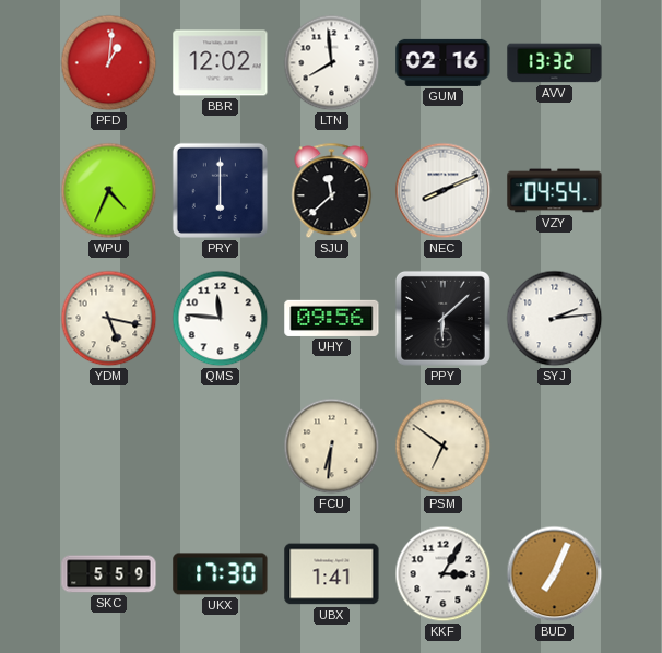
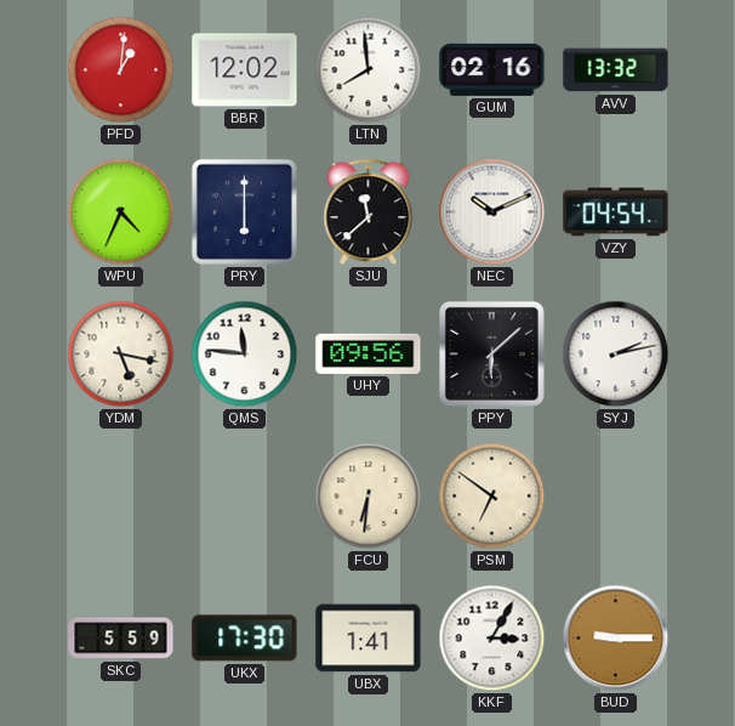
NEC: 8:11 -> 10:11
SYJ: 2:14 -> 2:13
BUD: 7:04 -> 9:15
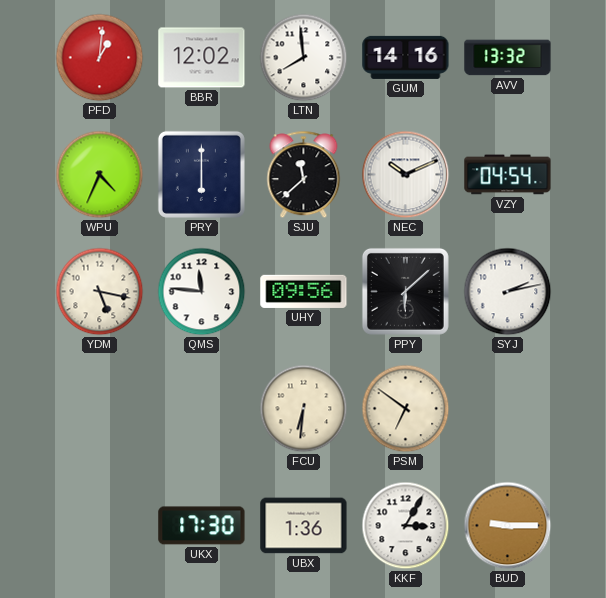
GUM: 02:16 -> 14:16
SKC: 5:59 -> none
UBX: 1:41 -> 1:36
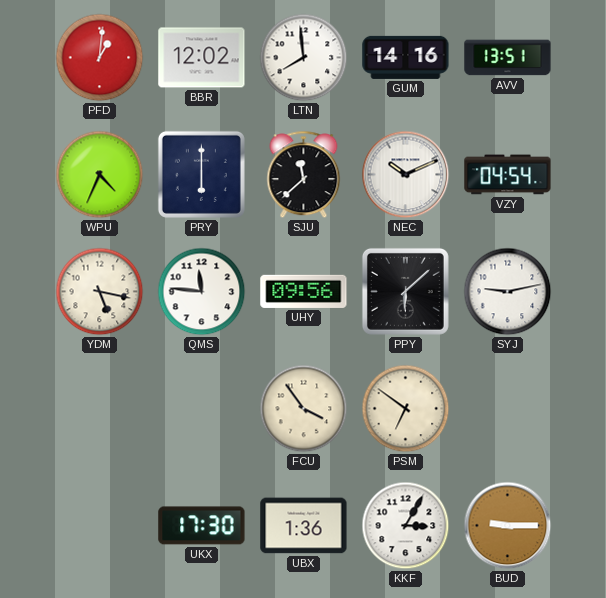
AVV: 13:32 -> 13:51
SYJ: 2:13 -> 9:13
FCU: 6:31 -> 3:54
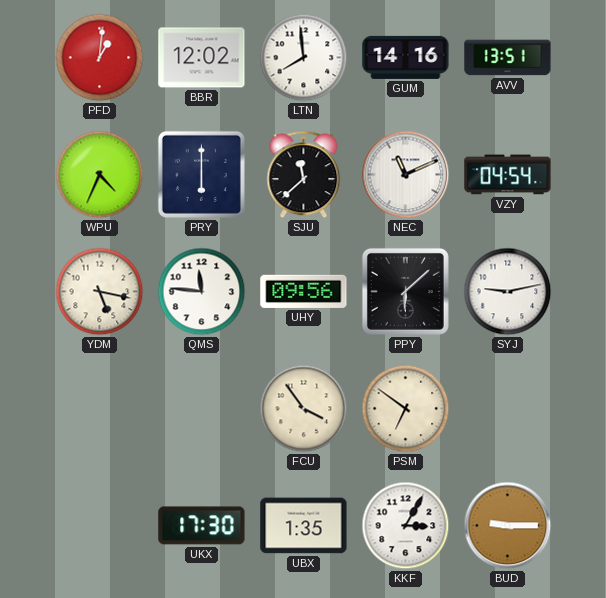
NEC: 10:11 -> 11:11
UBX: 1:36 -> 1:35
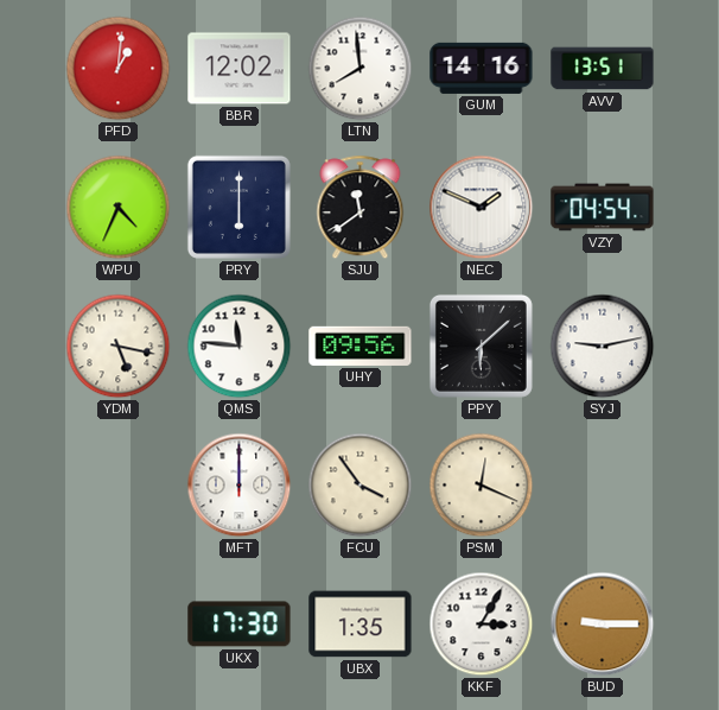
SJU: 11:38 -> 11:39
NEC: 11:11 -> 1:49
MFT: none -> 12:00
PSM: 6:51 -> 12:19
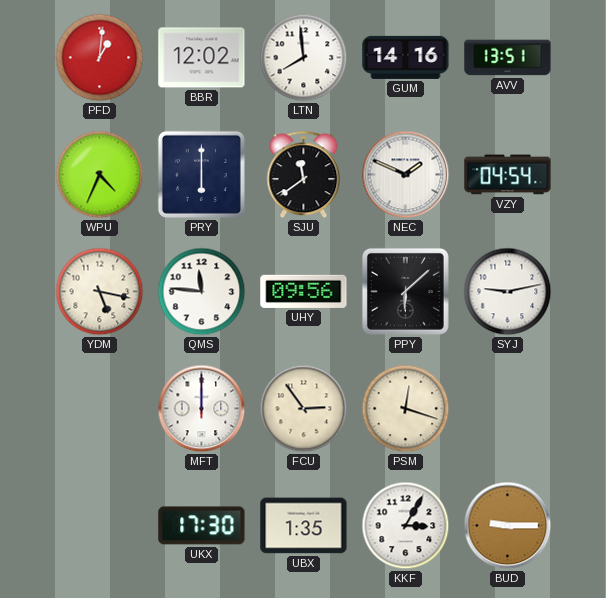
FCU: 3:54 -> 2:54
PSM: 12:19 -> 12:18
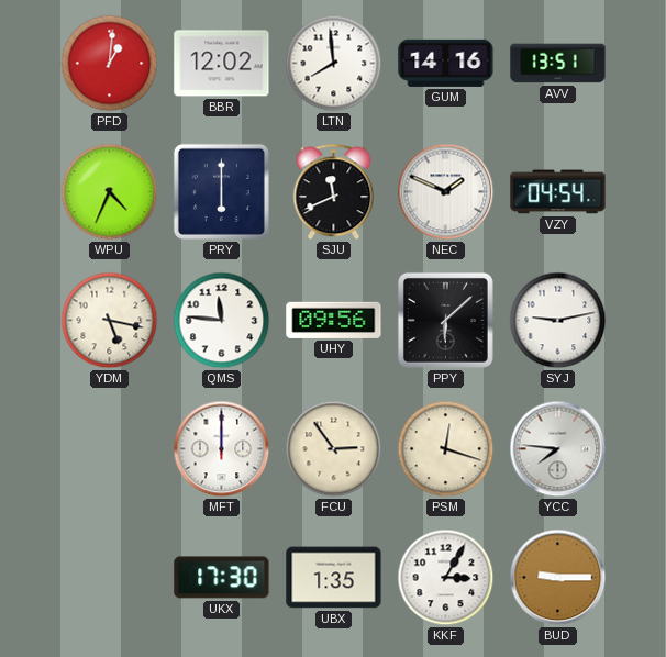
SJU: 11:39 -> 11:41
YCC: none -> 7:46
